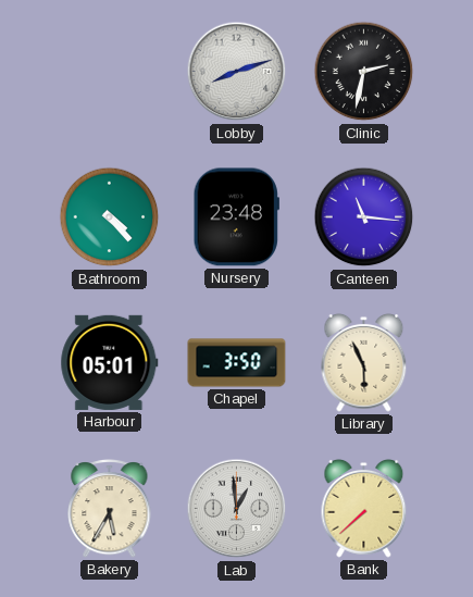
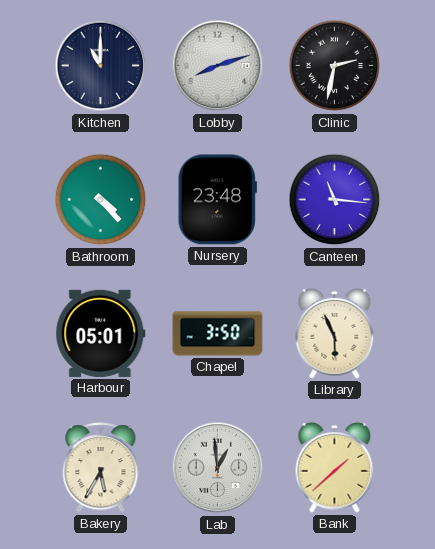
Kitchen: none -> 11:00
Bank: 7:38 -> 1:38
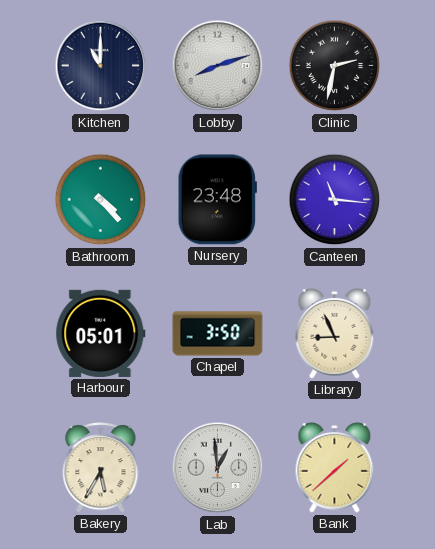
Library: 5:56 -> 8:56
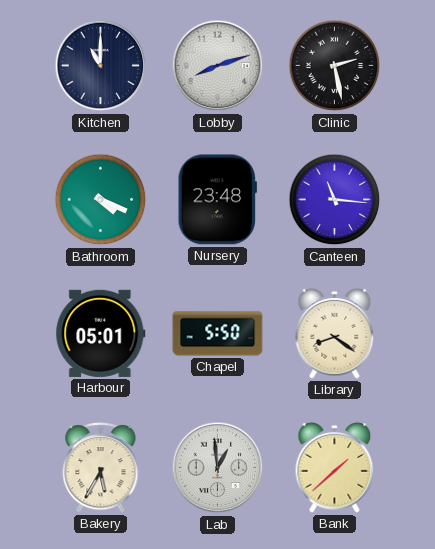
Clinic: 2:32 -> 2:28
Bathroom: 4:23 -> 4:19
Chapel: 3:50 -> 5:50
Library: 8:56 -> 8:21
